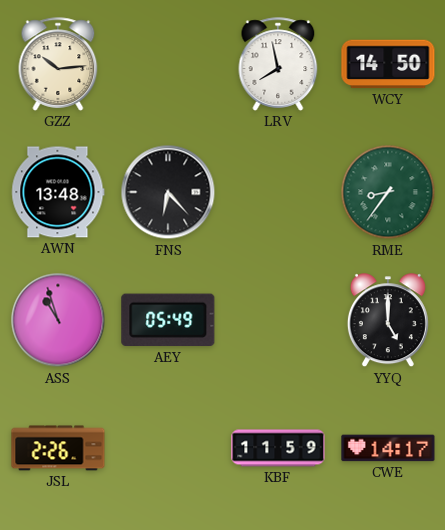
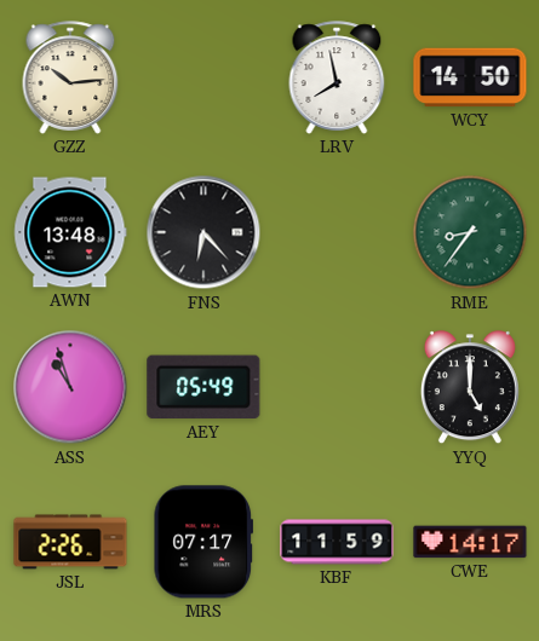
MRS: none -> 07:17
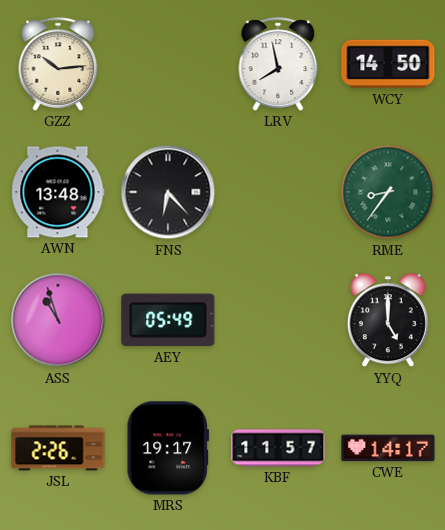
MRS: 07:17 -> 19:17
KBF: 11:59 -> 11:57
